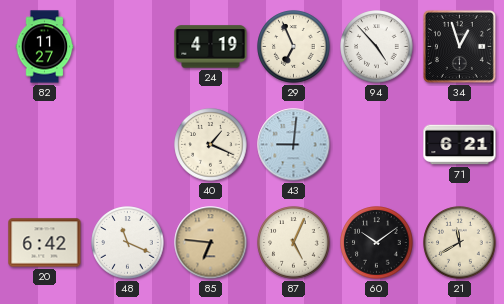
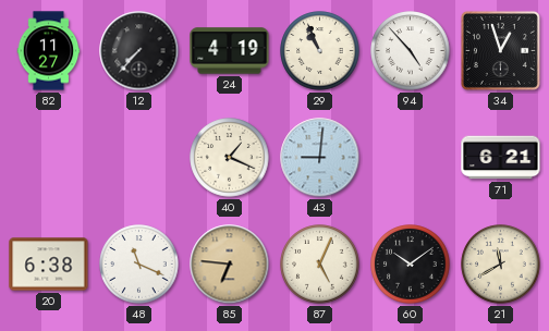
12: none -> 7:37
29: 6:56 -> 10:56
20: 6:42 -> 6:38
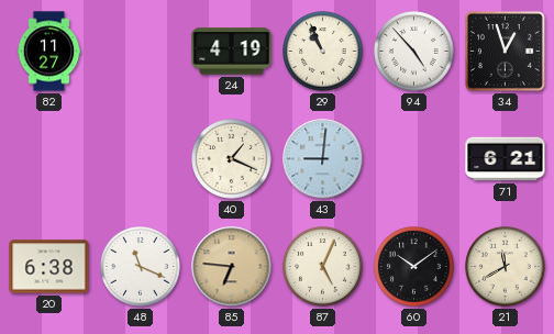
12: 7:37 -> none
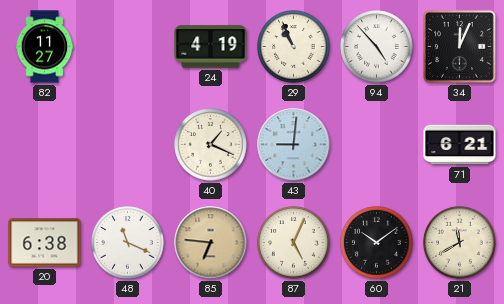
34: 12:57 -> 12:04
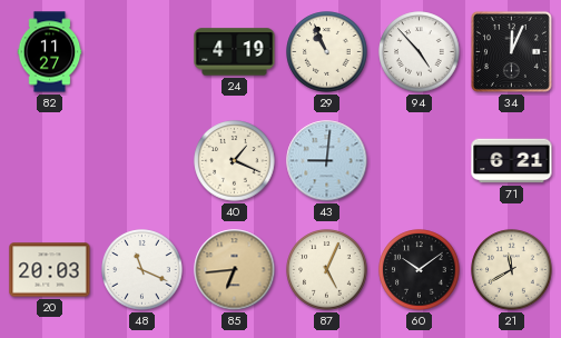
20: 6:38 -> 20:03
85: 6:46 -> 6:44
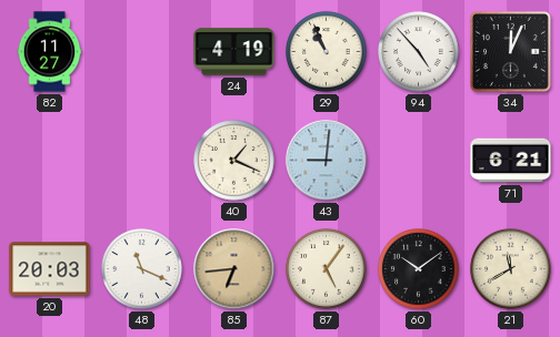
87: 5:04 -> 5:06
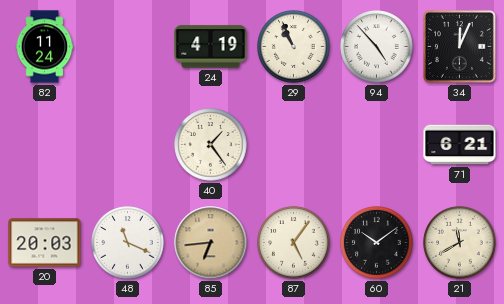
82: 11:27 -> 11:24
40: 1:19 -> 1:24
43: 9:01 -> none
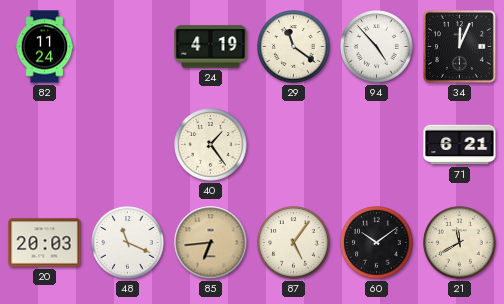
29: 10:56 -> 11:21
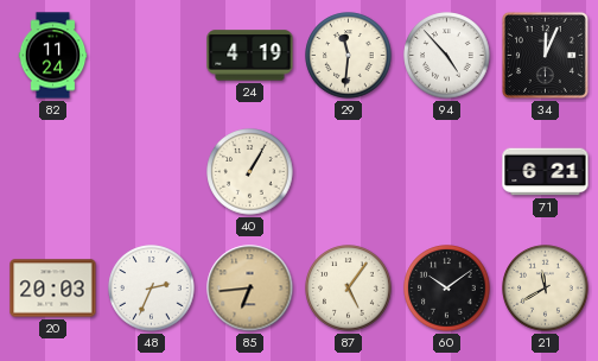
29: 11:21 -> 11:31
40: 1:24 -> 1:05
48: 11:19 -> 2:34
